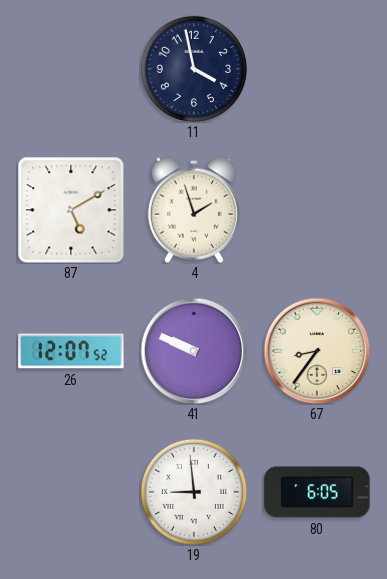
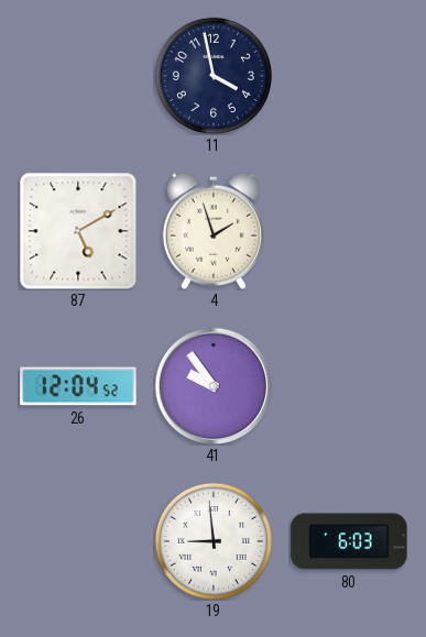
26: 12:07 -> 12:04
41: 9:49 -> 9:54
67: 8:36 -> none
80: 6:05 -> 6:03
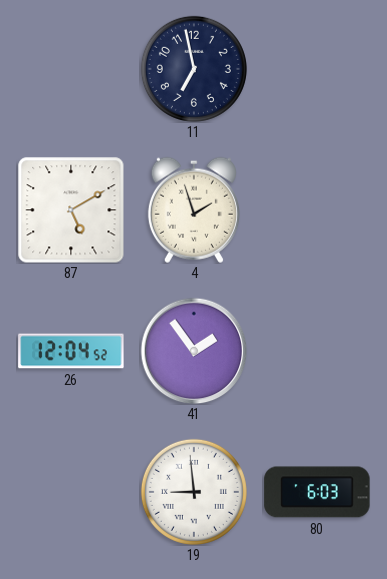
11: 3:58 -> 6:58
41: 9:54 -> 1:54
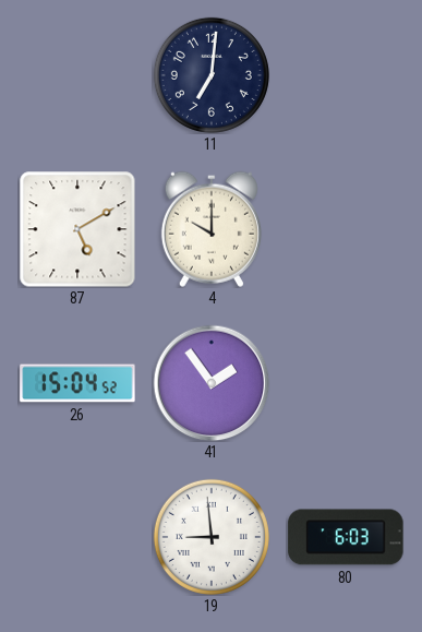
11: 6:58 -> 7:01
4: 1:57 -> 10:00
26: 12:04 -> 15:04
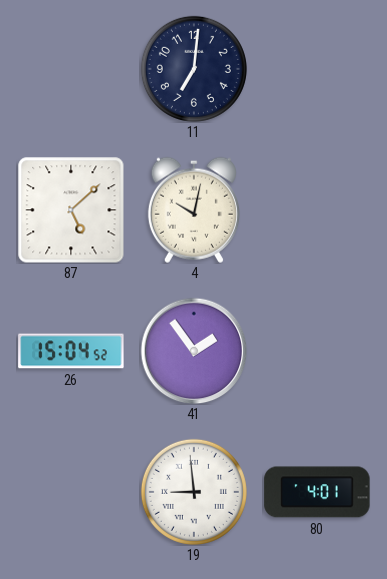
87: 5:10 -> 5:08
4: 10:00 -> 10:02
80: 6:03 -> 4:01
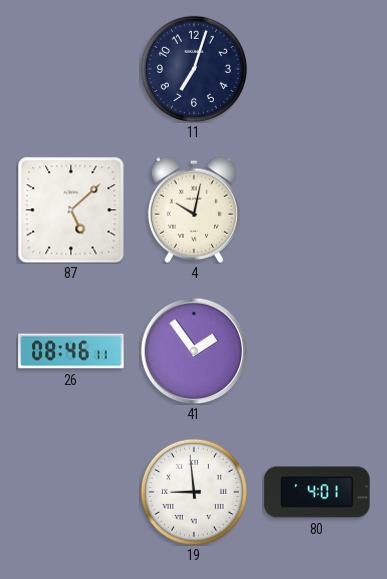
11: 7:01 -> 7:03
26: 15:04 -> 08:46
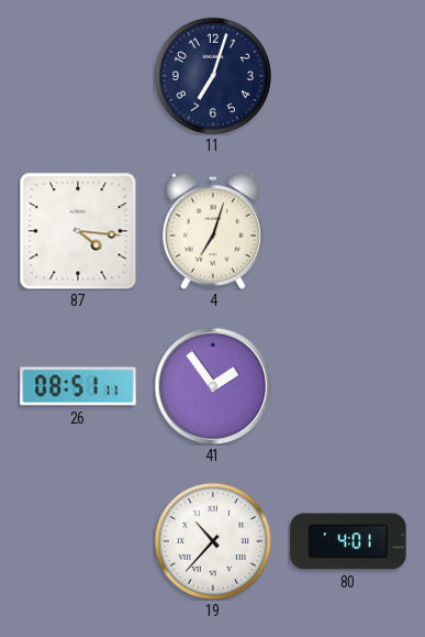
87: 5:08 -> 4:16
4: 10:02 -> 7:03
26: 08:46 -> 08:51
19: 8:59 -> 10:37
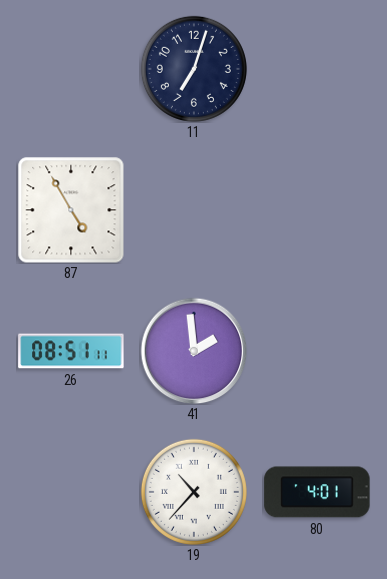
87: 4:16 -> 4:55
4: 7:03 -> none
41: 1:54 -> 1:59
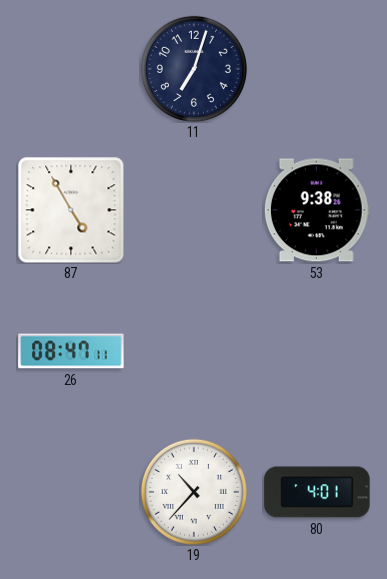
53: none -> 9:38
26: 08:51 -> 08:47
41: 1:59 -> none
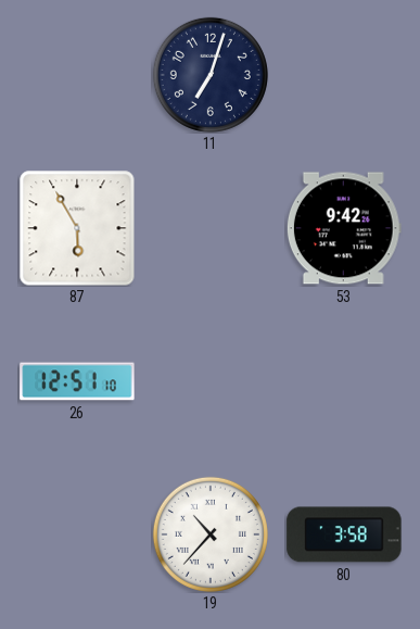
87: 4:55 -> 5:55
53: 9:38 -> 9:42
26: 08:47 -> 12:51
80: 4:01 -> 3:58
